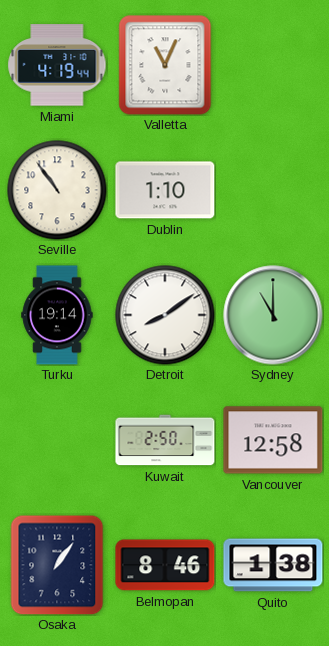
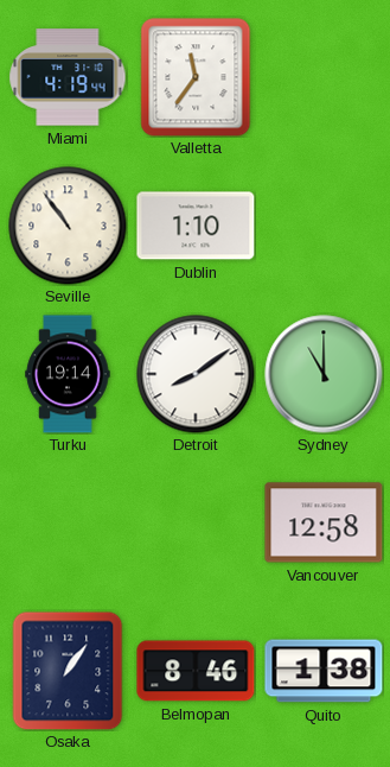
Valletta: 11:04 -> 11:36
Kuwait: 2:50 -> none
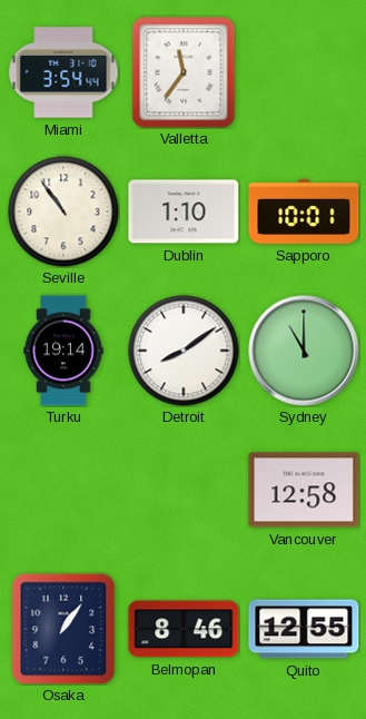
Miami: 4:19 -> 3:54
Sapporo: none -> 10:01
Quito: 1:38 -> 12:55
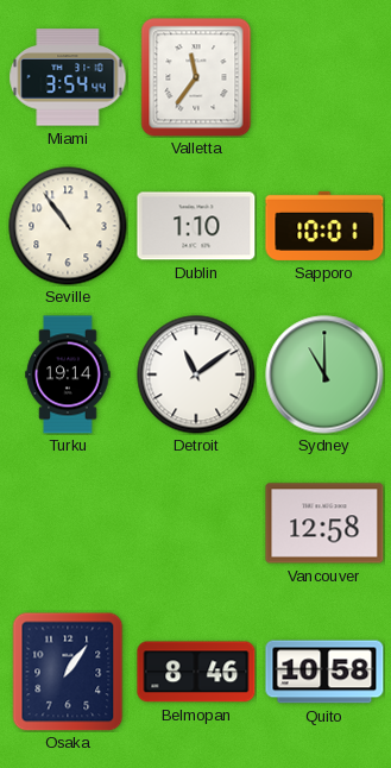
Detroit: 8:09 -> 11:09
Quito: 12:55 -> 10:58
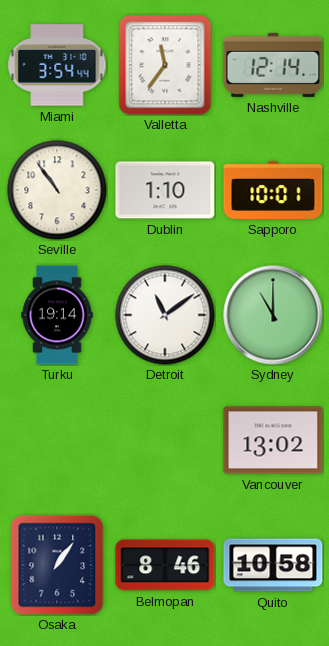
Nashville: none -> 12:14
Vancouver: 12:58 -> 13:02
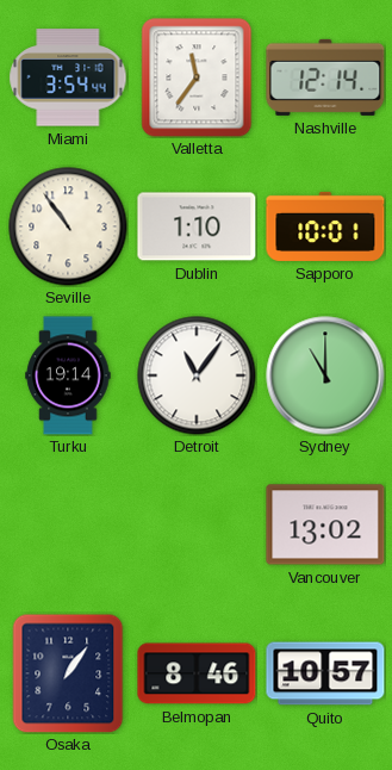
Detroit: 11:09 -> 11:06
Quito: 10:58 -> 10:57
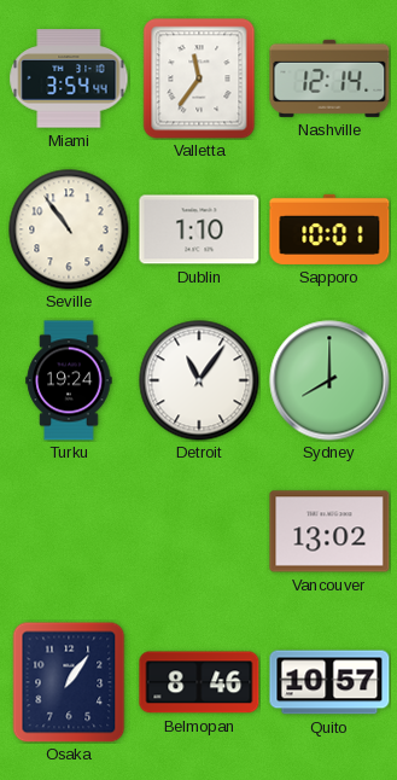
Turku: 19:14 -> 19:24
Sydney: 11:00 -> 8:00
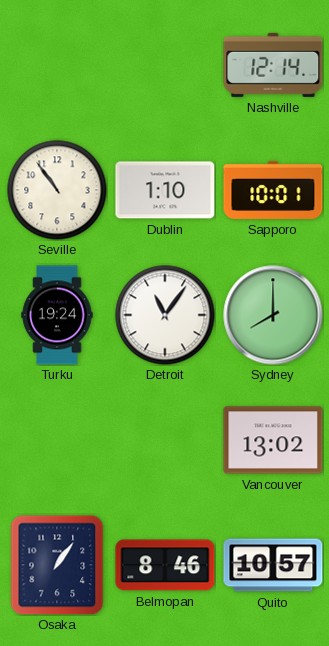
Miami: 3:54 -> none
Valletta: 11:36 -> none
